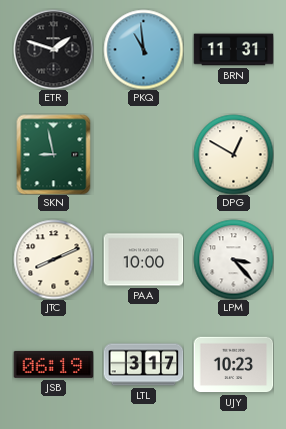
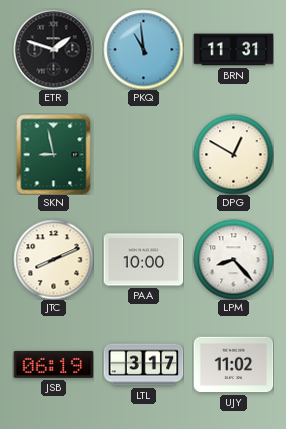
LPM: 3:23 -> 8:23
UJY: 10:23 -> 11:02
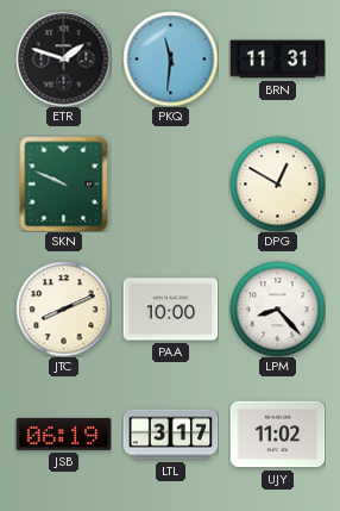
PKQ: 10:59 -> 11:31
SKN: 8:58 -> 9:49
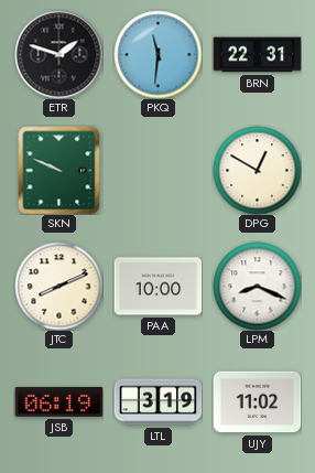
BRN: 11:31 -> 22:31
LPM: 8:23 -> 8:19
LTL: 3:17 -> 3:19
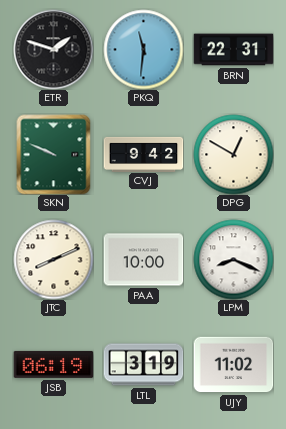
CVJ: none -> 9:42
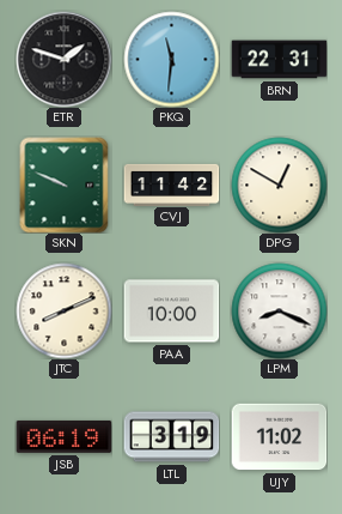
CVJ: 9:42 -> 11:42
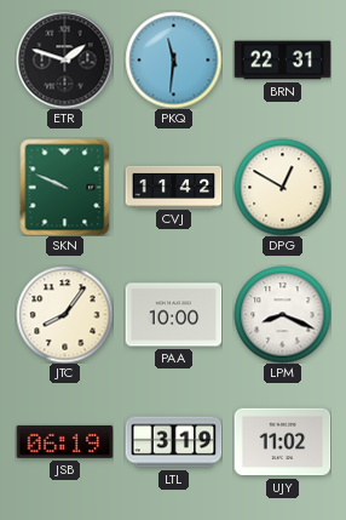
JTC: 8:11 -> 8:06
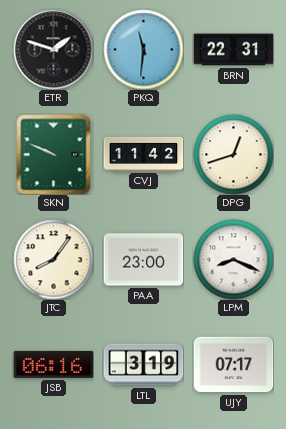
DPG: 12:50 -> 12:42
PAA: 10:00 -> 23:00
JSB: 06:19 -> 06:16
UJY: 11:02 -> 07:17
